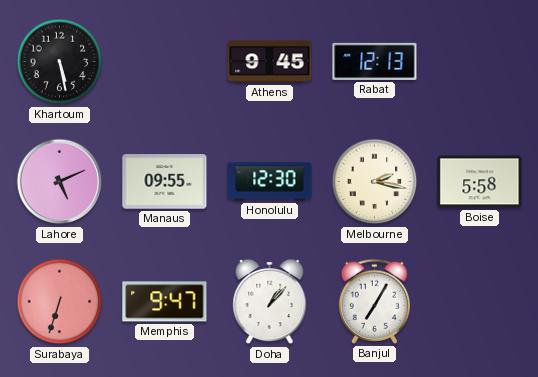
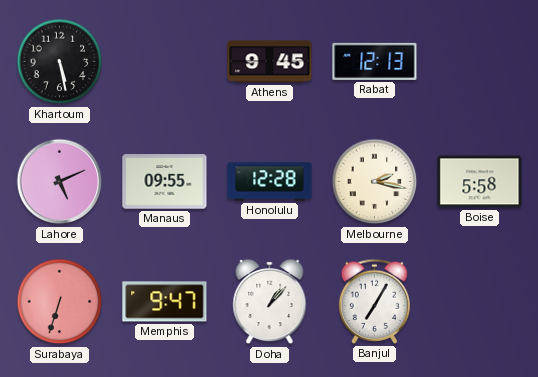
Honolulu: 12:30 -> 12:28
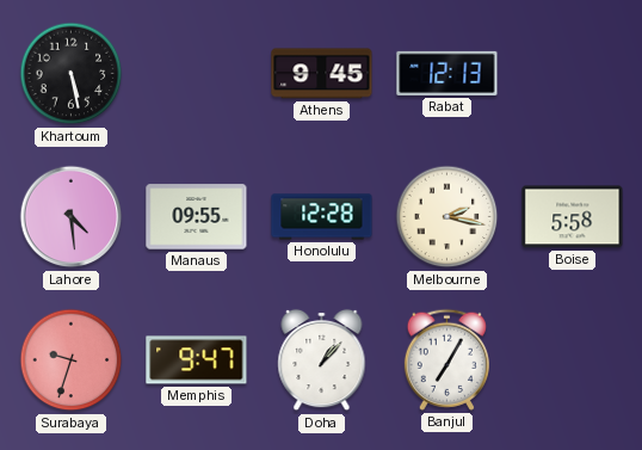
Lahore: 5:11 -> 4:29
Surabaya: 6:33 -> 9:33
